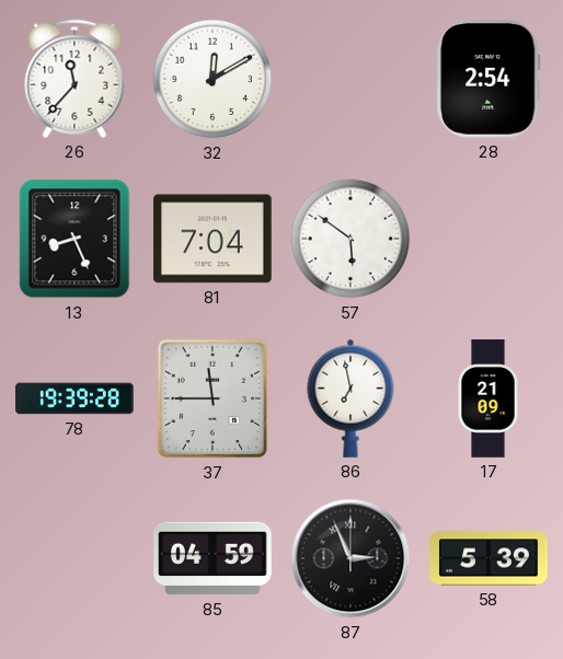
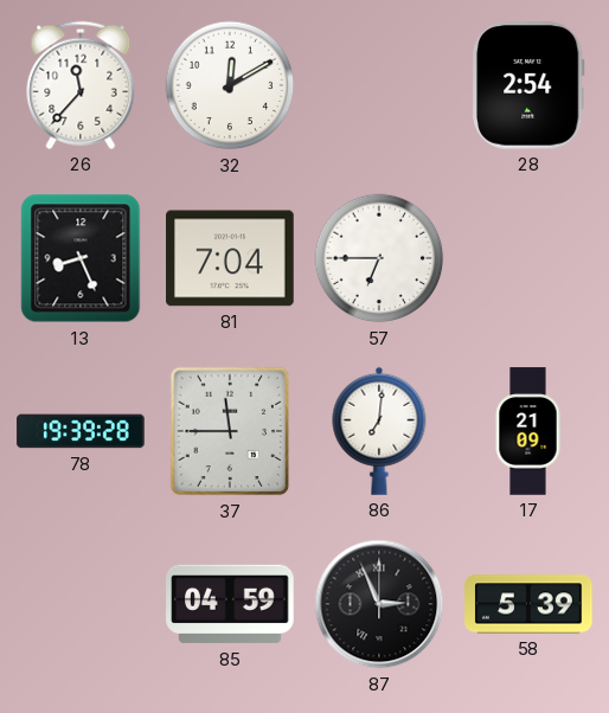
57: 5:51 -> 6:45
86: 6:58 -> 7:01
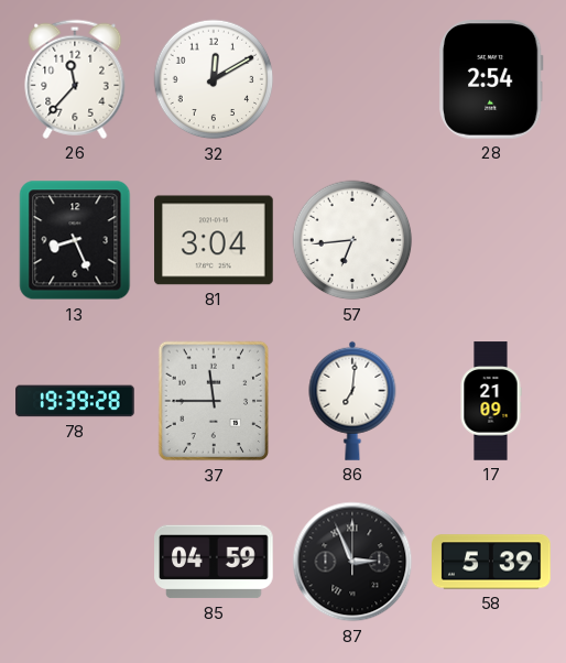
81: 7:04 -> 3:04
57: 6:45 -> 6:44
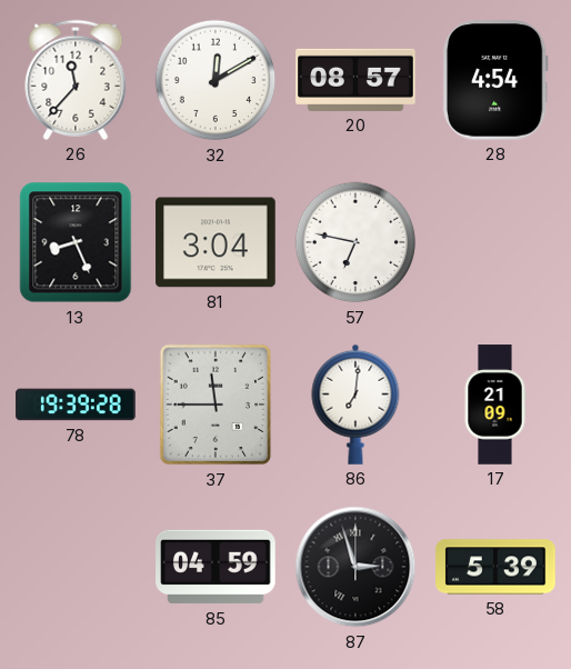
20: none -> 08:57
28: 2:54 -> 4:54
57: 6:44 -> 6:47
87: 2:56 -> 2:57
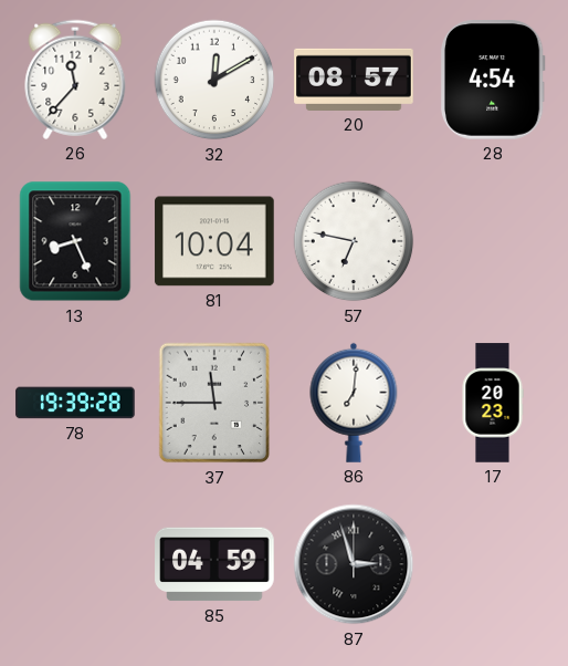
81: 3:04 -> 10:04
17: 21:09 -> 20:23
58: 5:39 -> none
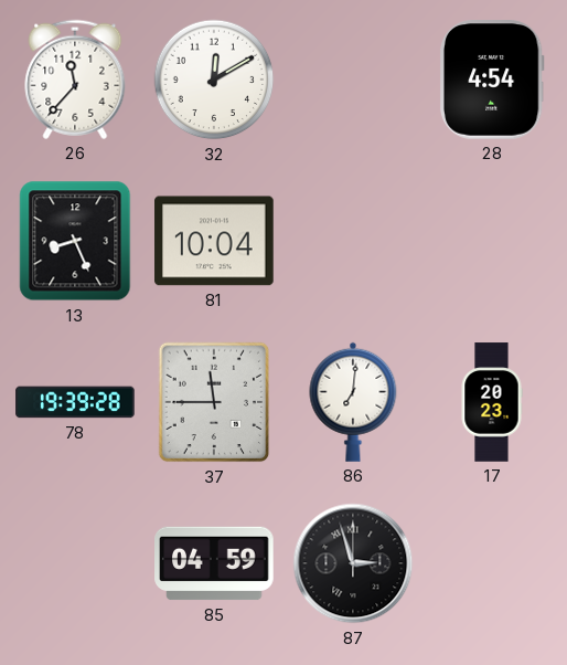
20: 08:57 -> none
57: 6:47 -> none
